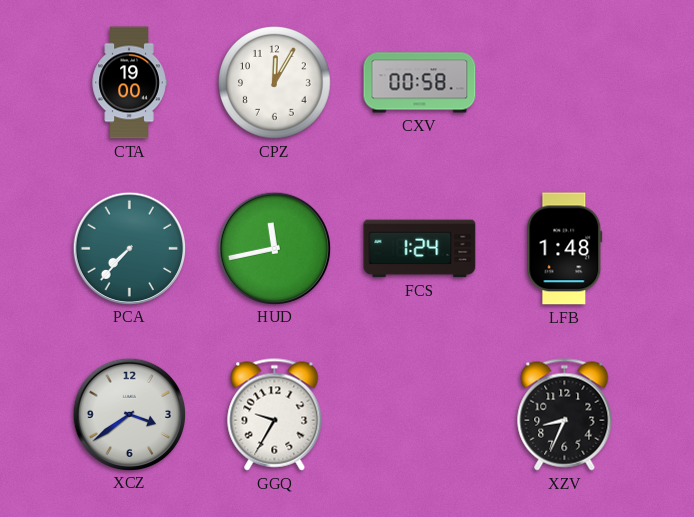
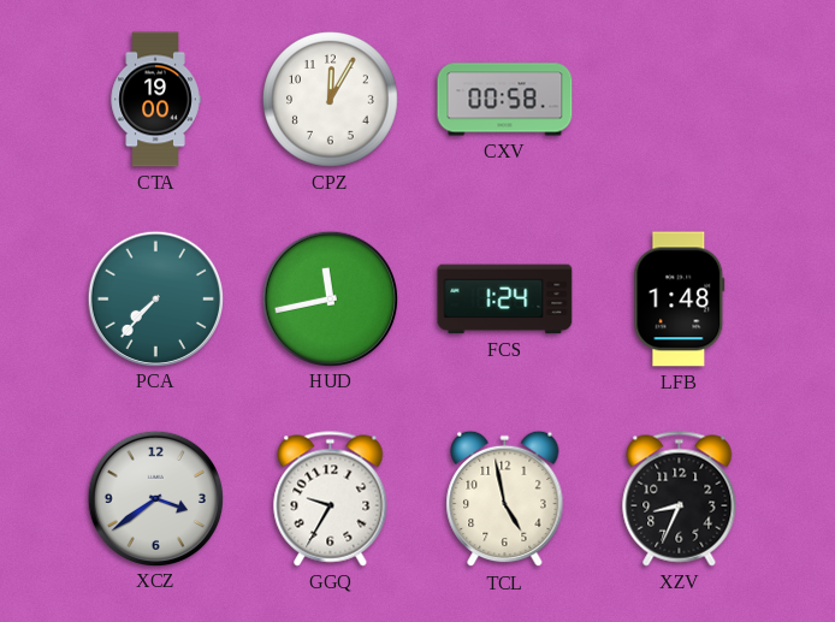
TCL: none -> 4:58
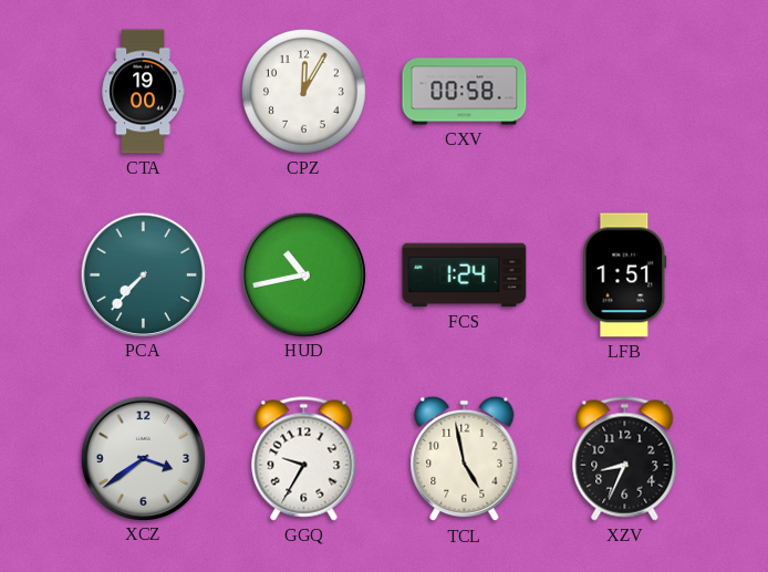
HUD: 11:43 -> 10:43
LFB: 1:48 -> 1:51
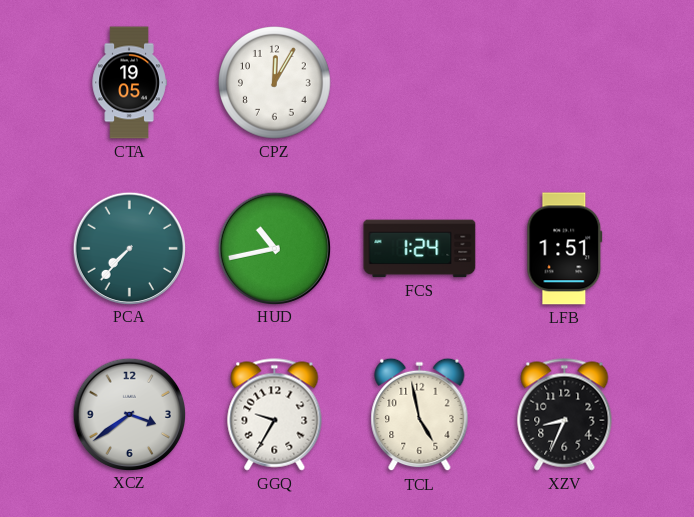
CTA: 19:00 -> 19:05
CXV: 00:58 -> none
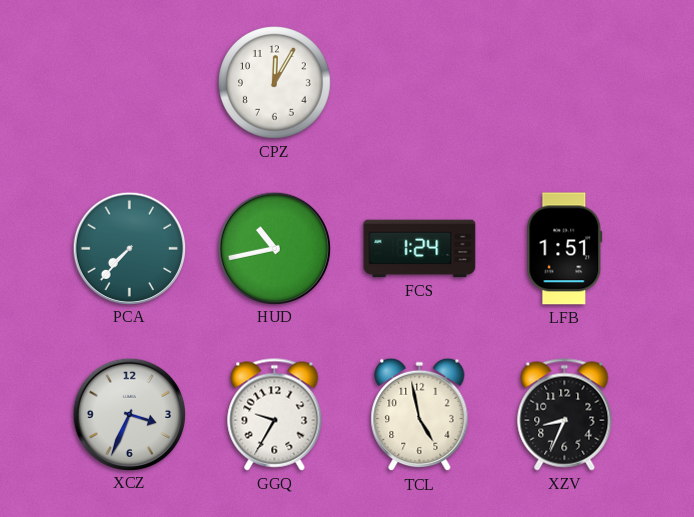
CTA: 19:05 -> none
XCZ: 3:39 -> 3:34
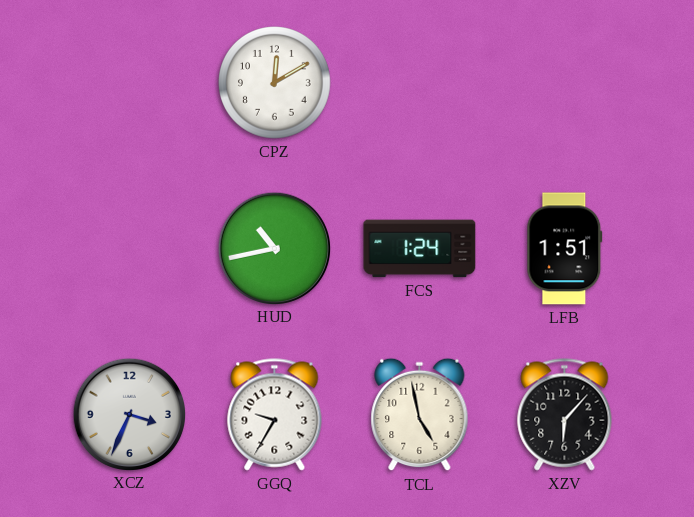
CPZ: 12:05 -> 12:10
PCA: 7:37 -> none
XZV: 8:34 -> 6:07
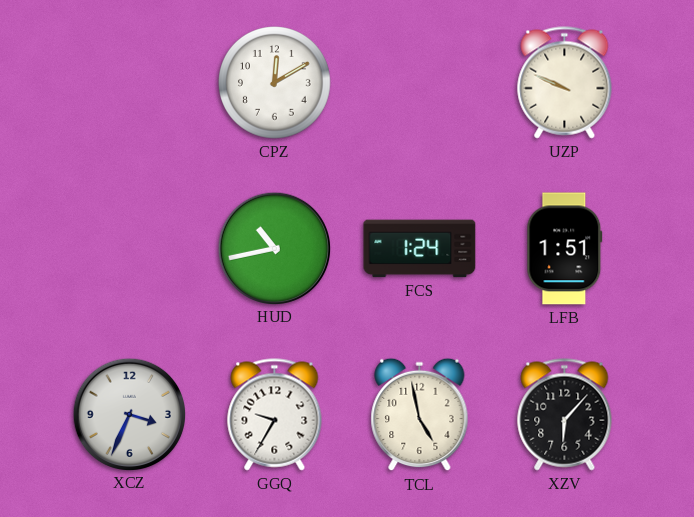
UZP: none -> 9:49
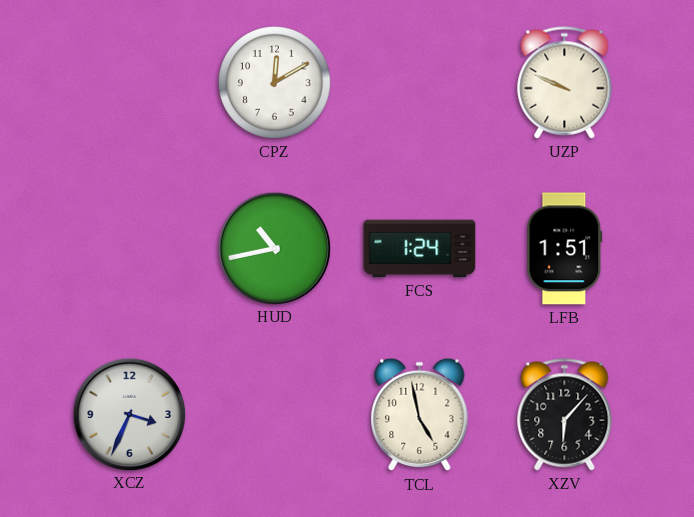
GGQ: 9:35 -> none
